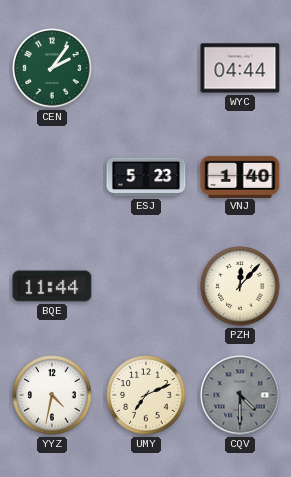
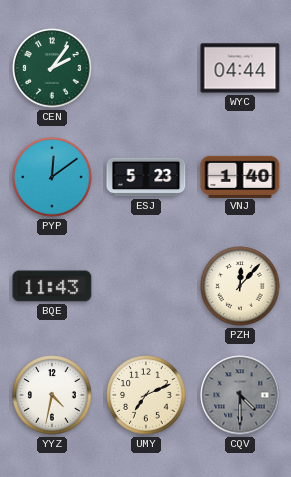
PYP: none -> 12:09
BQE: 11:44 -> 11:43
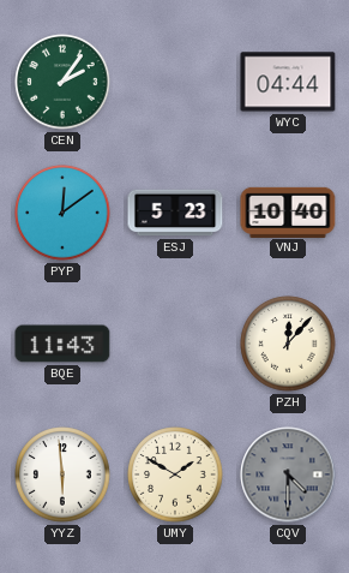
VNJ: 1:40 -> 10:40
YYZ: 4:32 -> 5:59
UMY: 7:11 -> 1:50
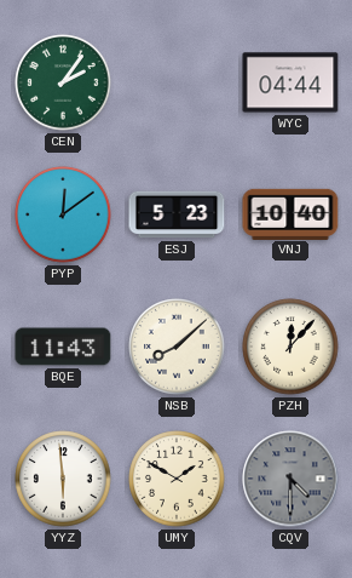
NSB: none -> 8:08
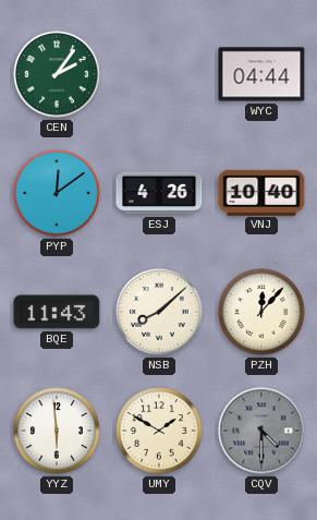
ESJ: 5:23 -> 4:26
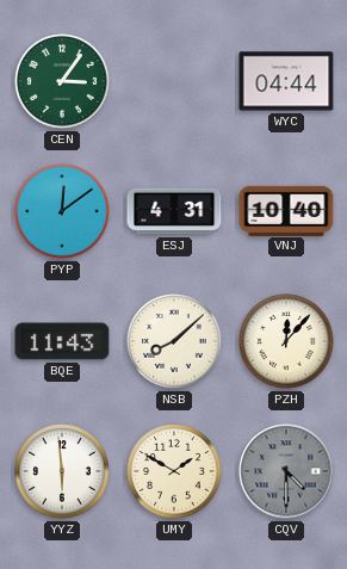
CEN: 2:06 -> 3:06
ESJ: 4:26 -> 4:31
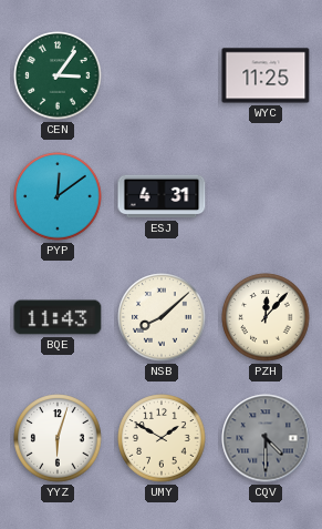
WYC: 04:44 -> 11:25
VNJ: 10:40 -> none
YYZ: 5:59 -> 6:03
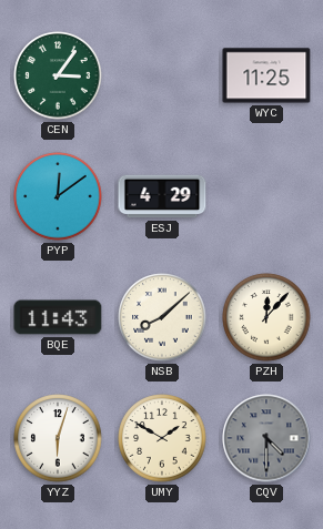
ESJ: 4:31 -> 4:29
